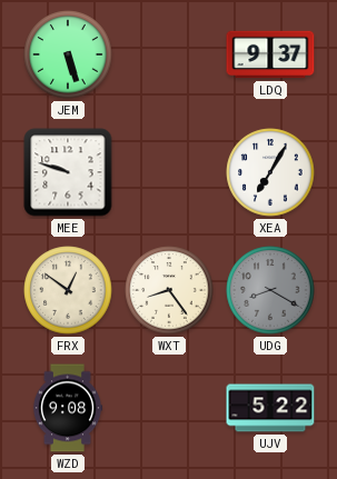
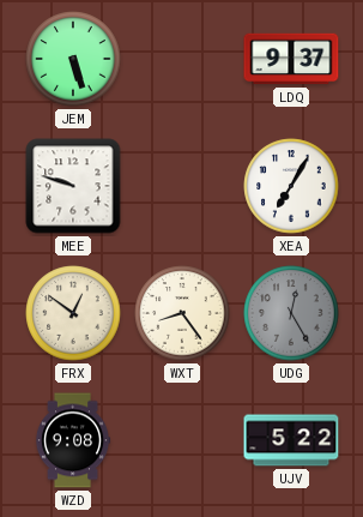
UDG: 8:20 -> 12:25
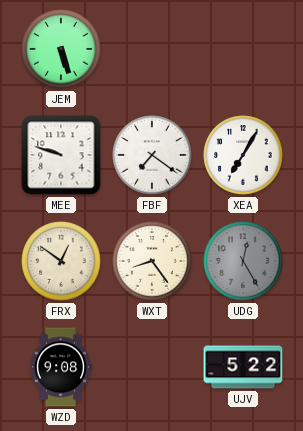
LDQ: 9:37 -> none
FBF: none -> 7:21
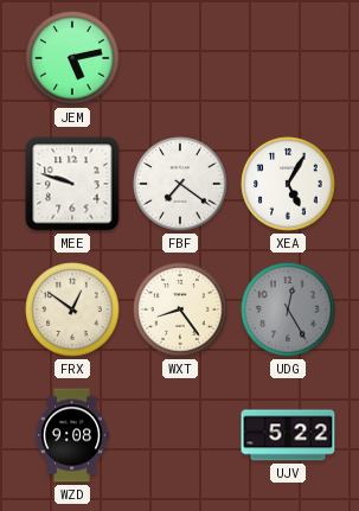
JEM: 5:27 -> 5:13
XEA: 7:05 -> 5:05
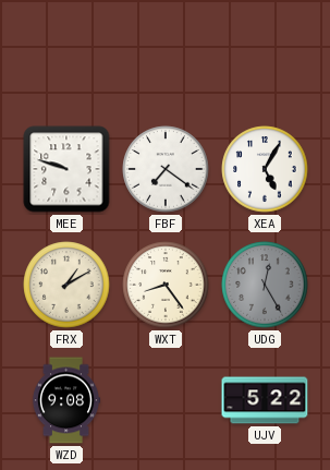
JEM: 5:13 -> none
FRX: 12:51 -> 1:10
